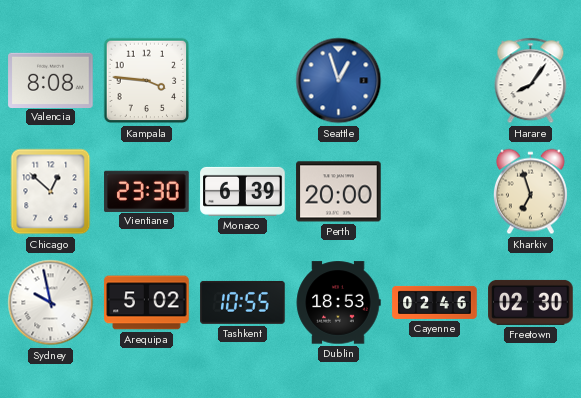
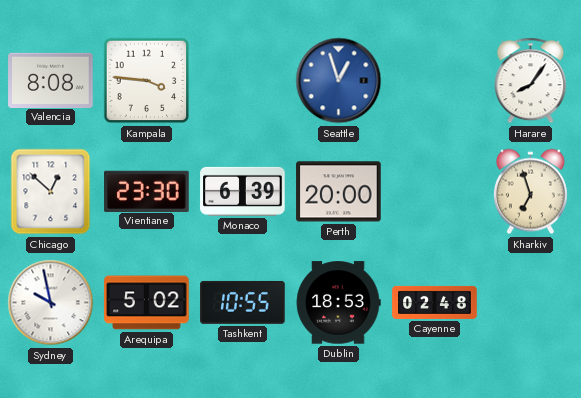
Cayenne: 02:46 -> 02:48
Freetown: 02:30 -> none
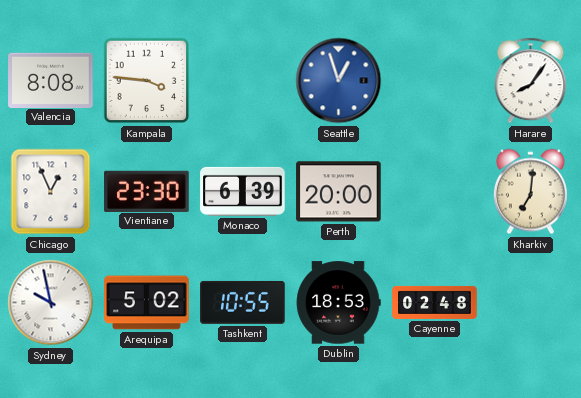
Chicago: 12:52 -> 12:56
Kharkiv: 6:57 -> 7:01
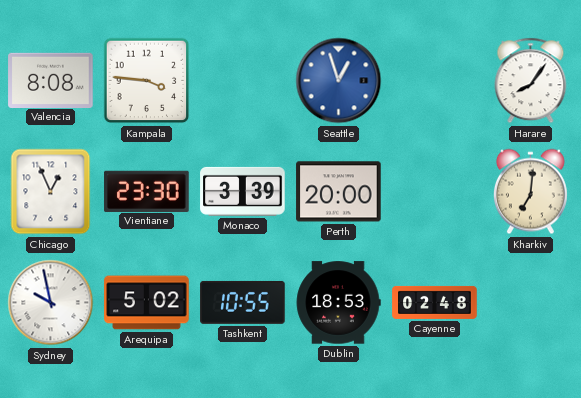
Monaco: 6:39 -> 3:39
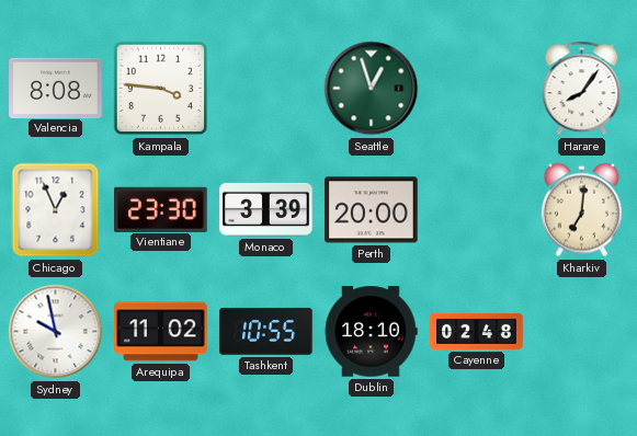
Seattle dial: blue -> green
Arequipa: 5:02 -> 11:02
Dublin: 18:53 -> 18:10
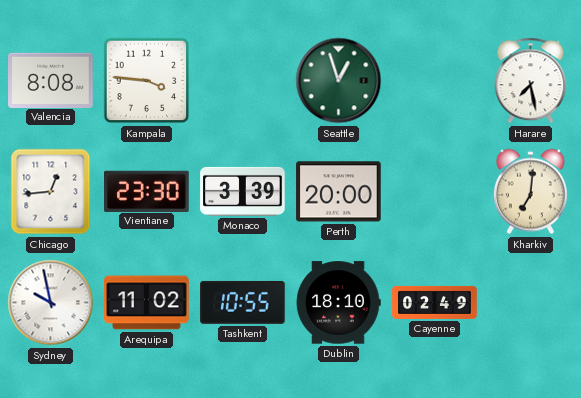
Harare: 8:06 -> 7:28
Chicago: 12:56 -> 12:44
Cayenne: 02:48 -> 02:49
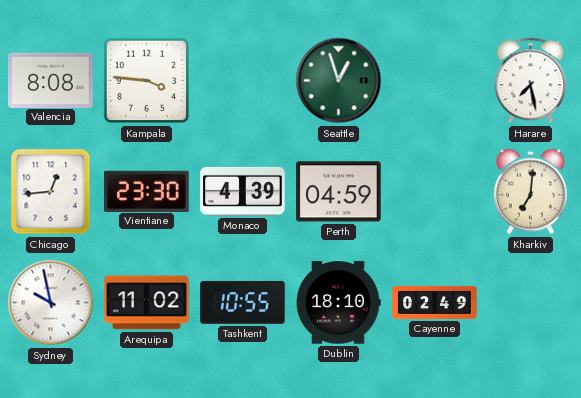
Monaco: 3:39 -> 4:39
Perth: 20:00 -> 04:59
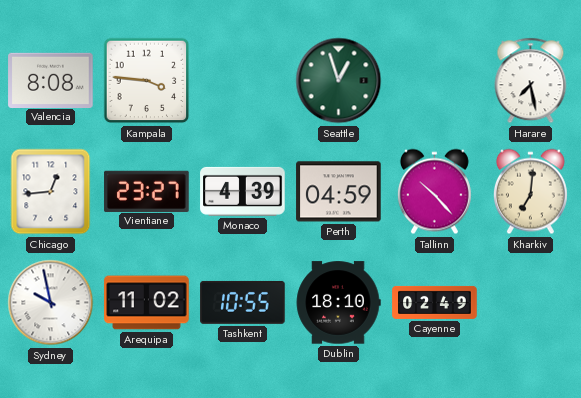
Vientiane: 23:30 -> 23:27
Tallinn: none -> 10:23
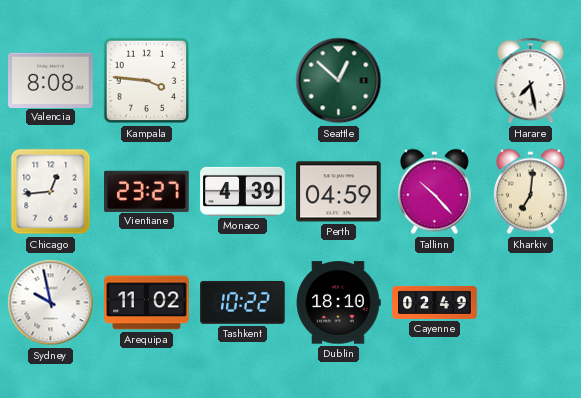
Seattle: 12:57 -> 12:52
Tashkent: 10:55 -> 10:22
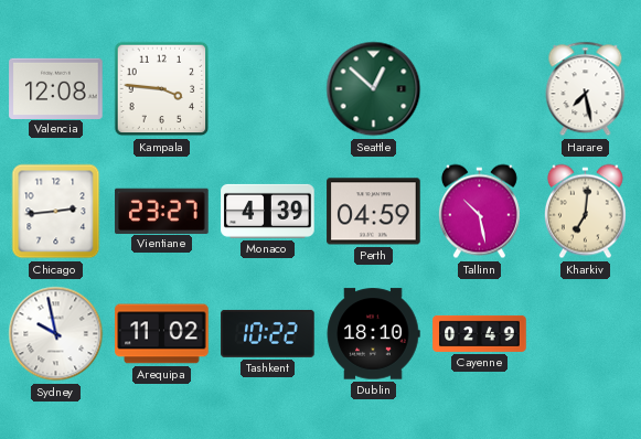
Valencia: 8:08 -> 12:08
Chicago: 12:44 -> 2:44
Tallinn: 10:23 -> 10:28
